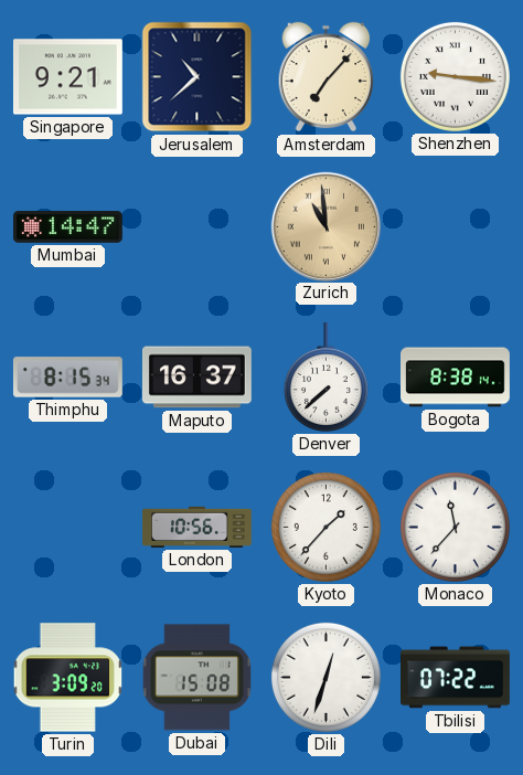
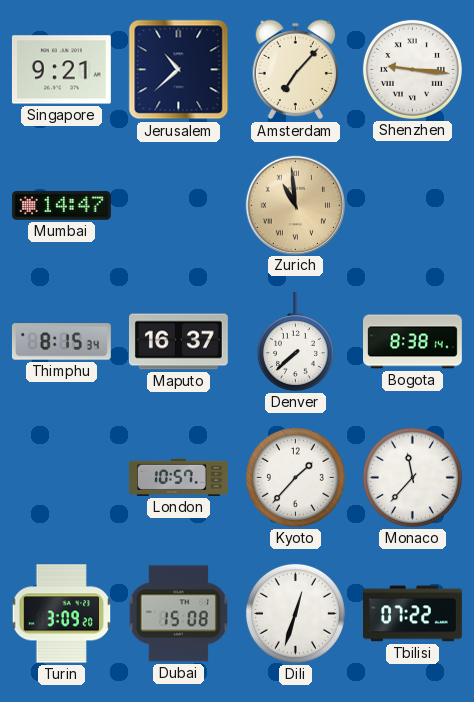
London: 10:56 -> 10:57
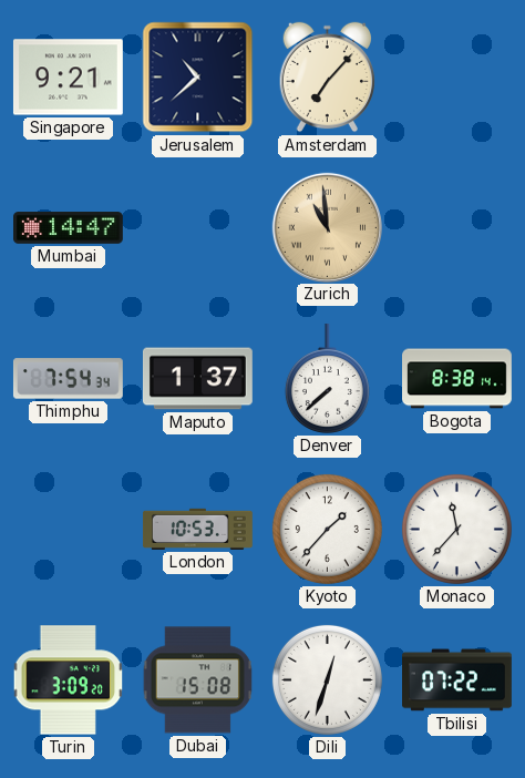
Shenzhen: 9:16 -> none
Thimphu: 8:15 -> 7:54
Maputo: 16:37 -> 1:37
London: 10:57 -> 10:53
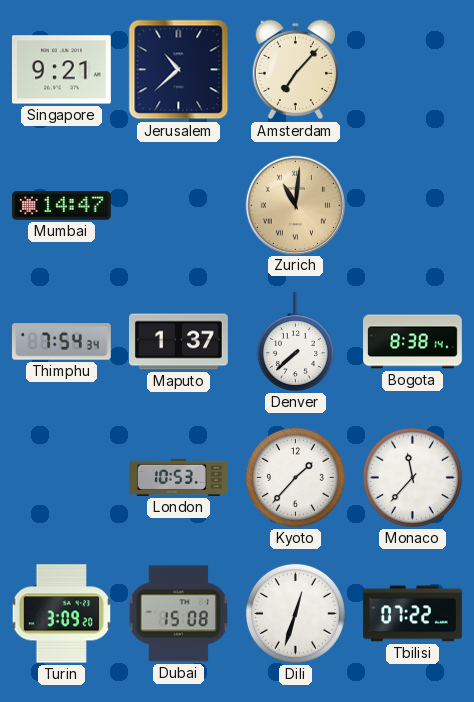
Zurich: 10:59 -> 11:01
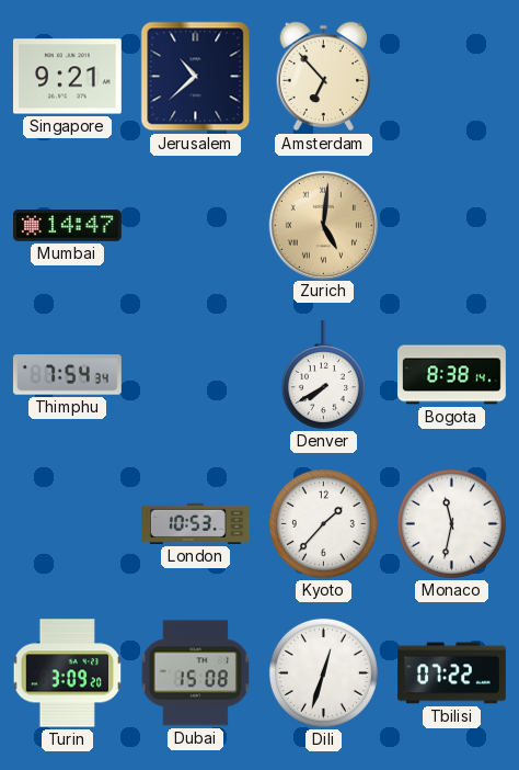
Amsterdam: 7:07 -> 6:53
Zurich: 11:01 -> 5:01
Maputo: 1:37 -> none
Denver: 7:38 -> 7:40
Monaco: 11:37 -> 11:32
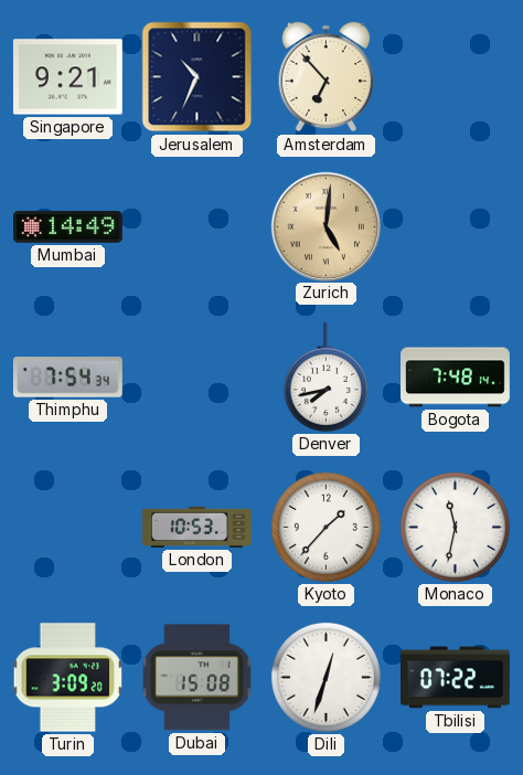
Jerusalem: 10:38 -> 10:34
Mumbai: 14:47 -> 14:49
Denver: 7:40 -> 7:43
Bogota: 8:38 -> 7:48
